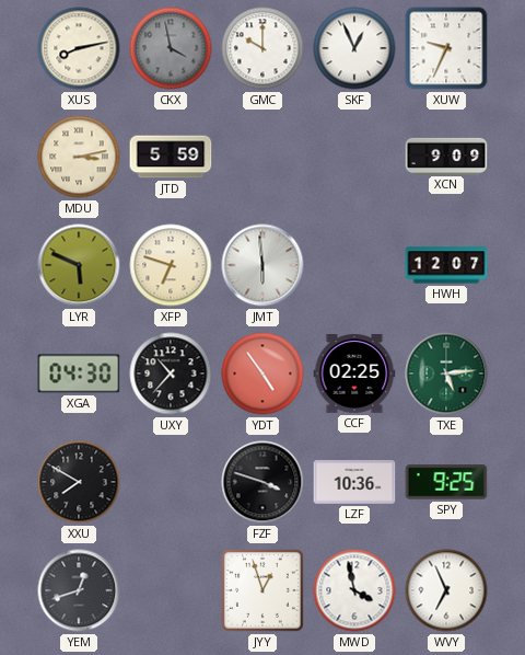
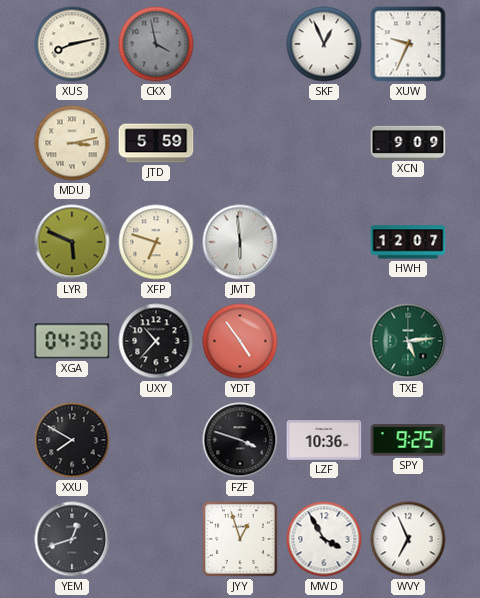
GMC: 10:00 -> none
CCF: 02:25 -> none
MWD: 3:58 -> 3:55
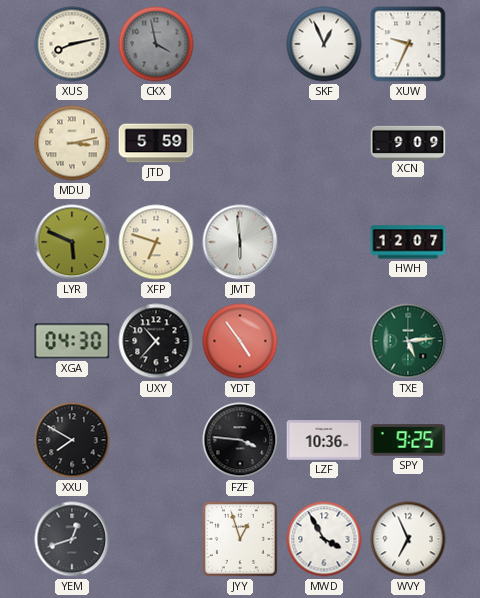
FZF: 3:48 -> 3:46
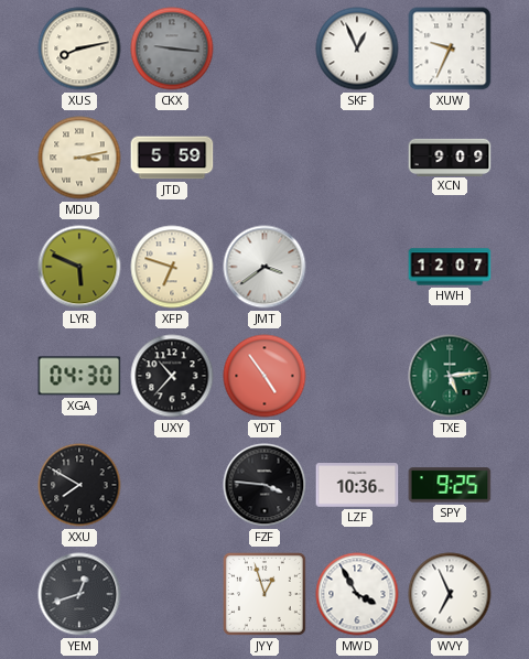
CKX: 3:58 -> 9:16
JMT: 5:59 -> 3:39
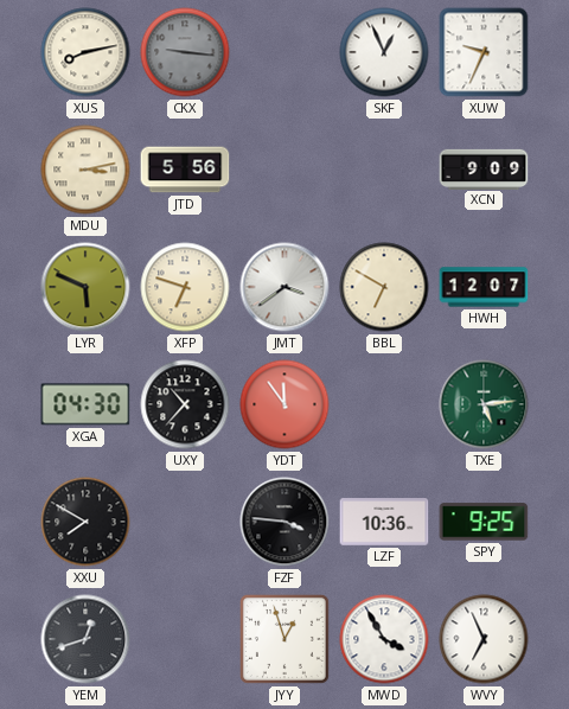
JTD: 5:59 -> 5:56
BBL: none -> 6:50
YDT: 4:54 -> 11:54
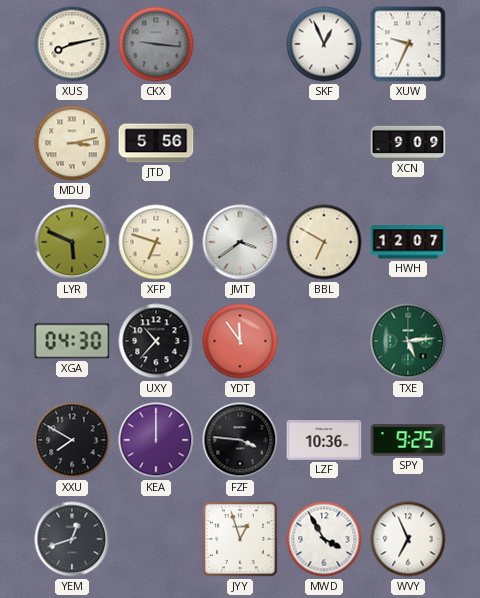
KEA: none -> 12:00
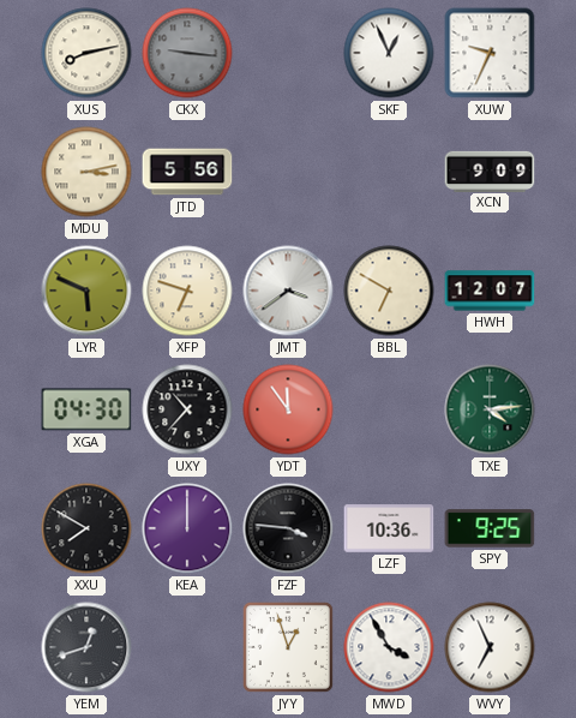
TXE: 5:14 -> 4:14
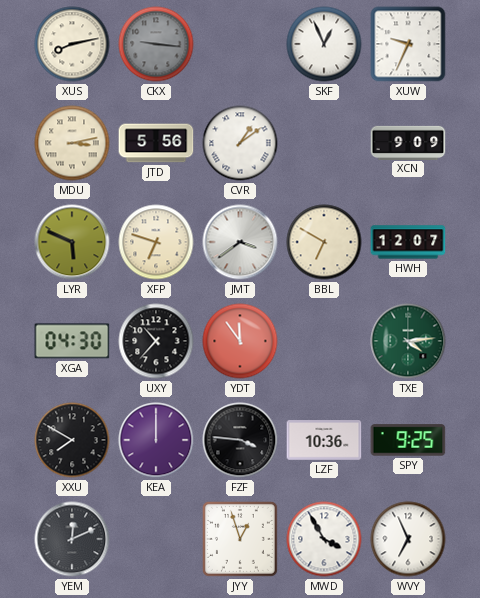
CVR: none -> 1:09
YEM: 12:42 -> 12:11
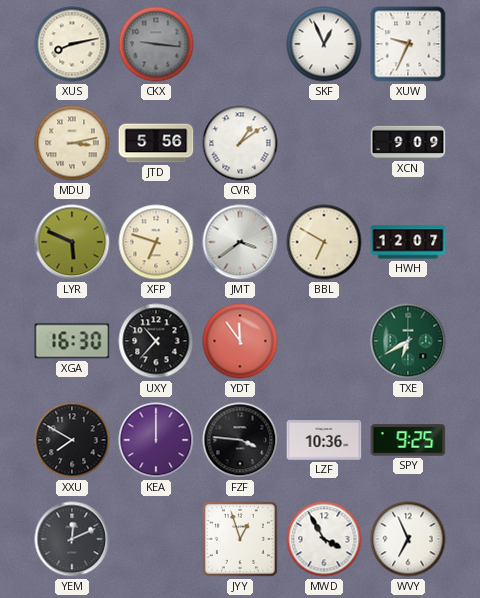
XGA: 04:30 -> 16:30
TXE: 4:14 -> 6:40
